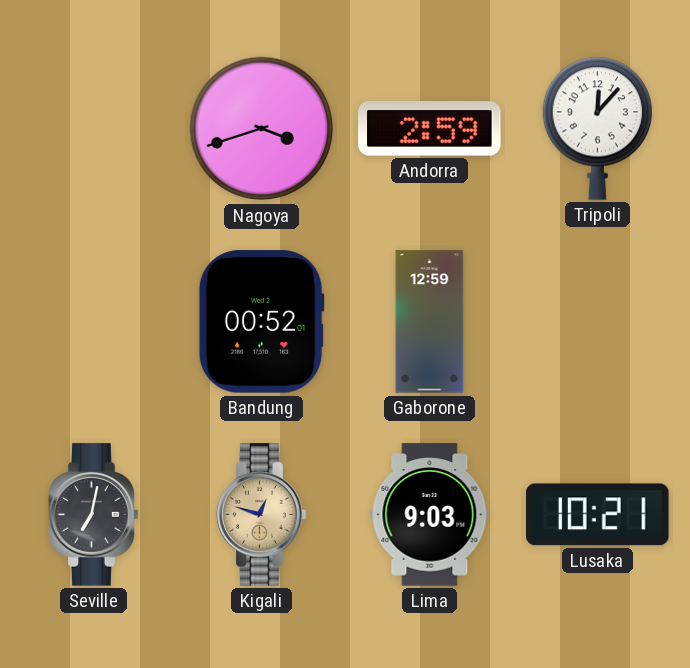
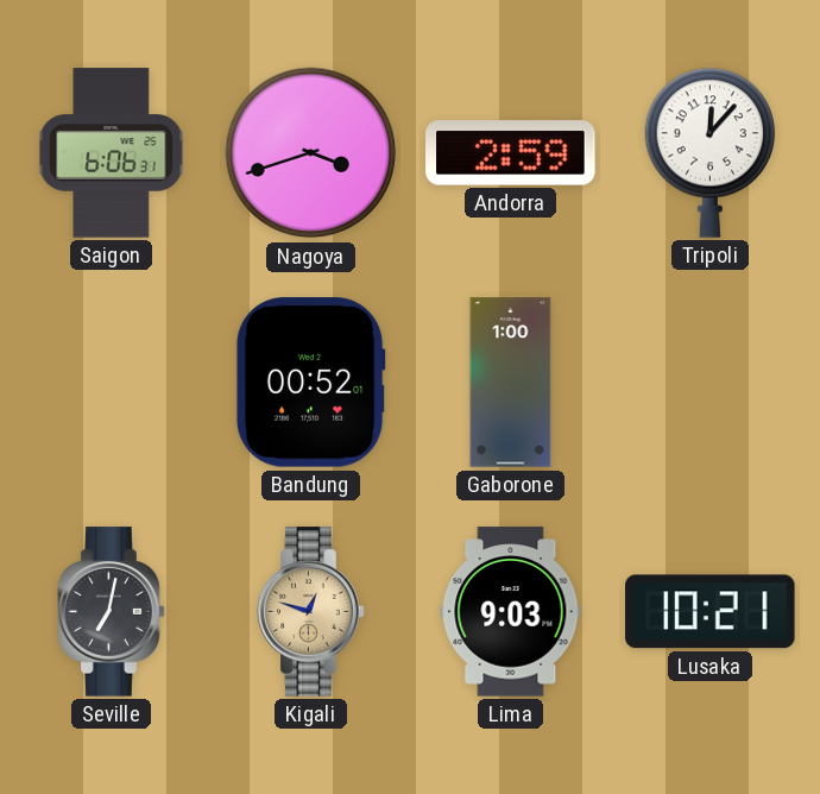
Saigon: none -> 6:06
Gaborone: 12:59 -> 1:00
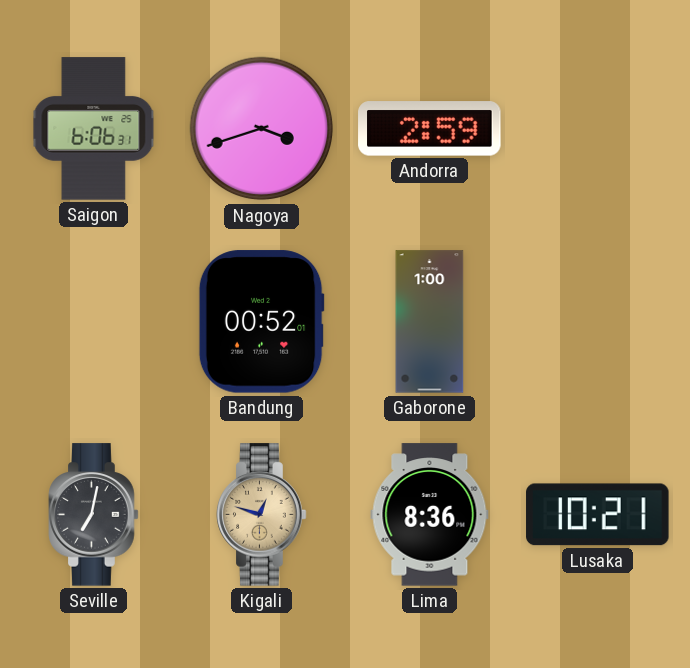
Tripoli: 12:07 -> none
Lima: 9:03 -> 8:36
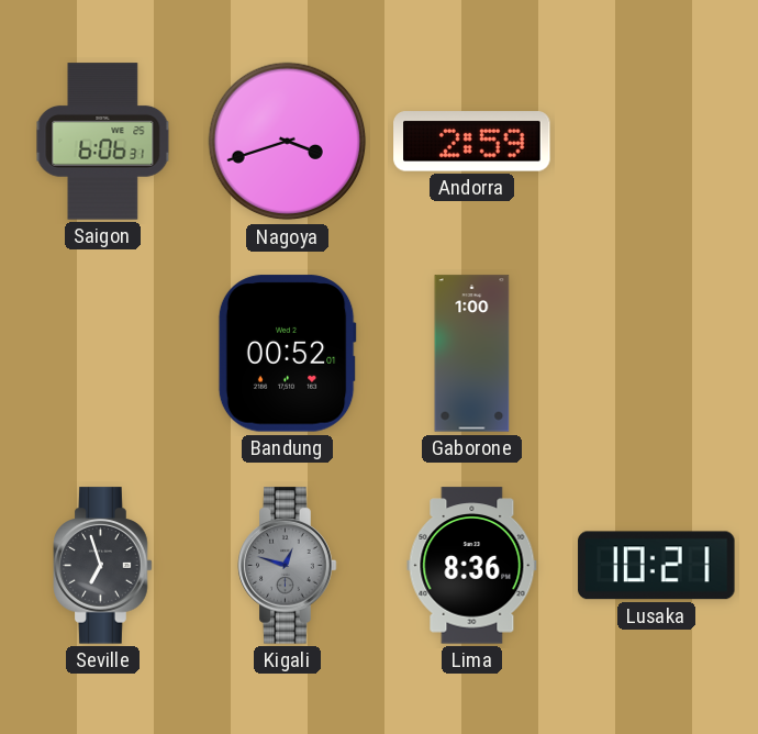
Seville: 7:02 -> 6:57
Kigali dial: champagne -> grey
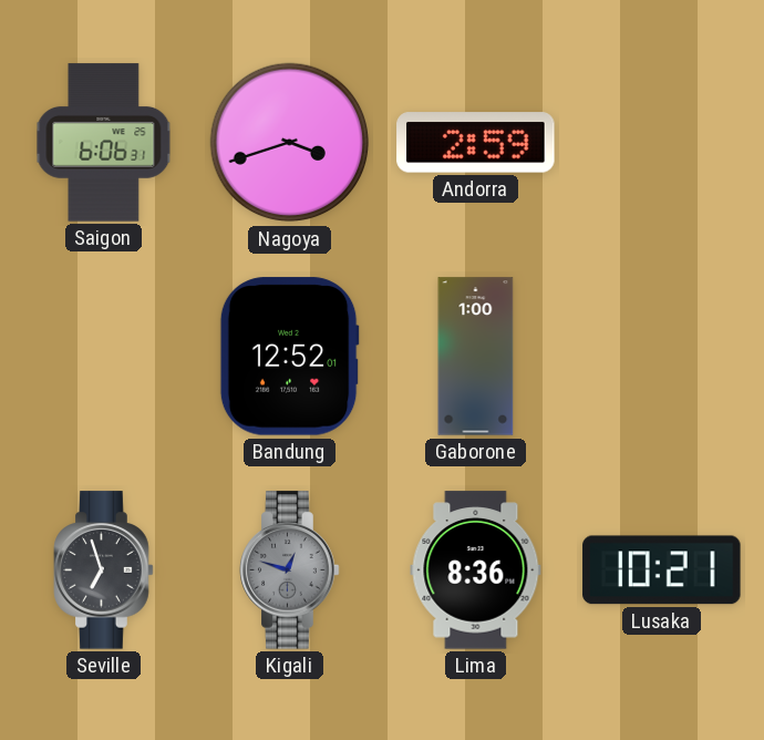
Bandung: 00:52 -> 12:52
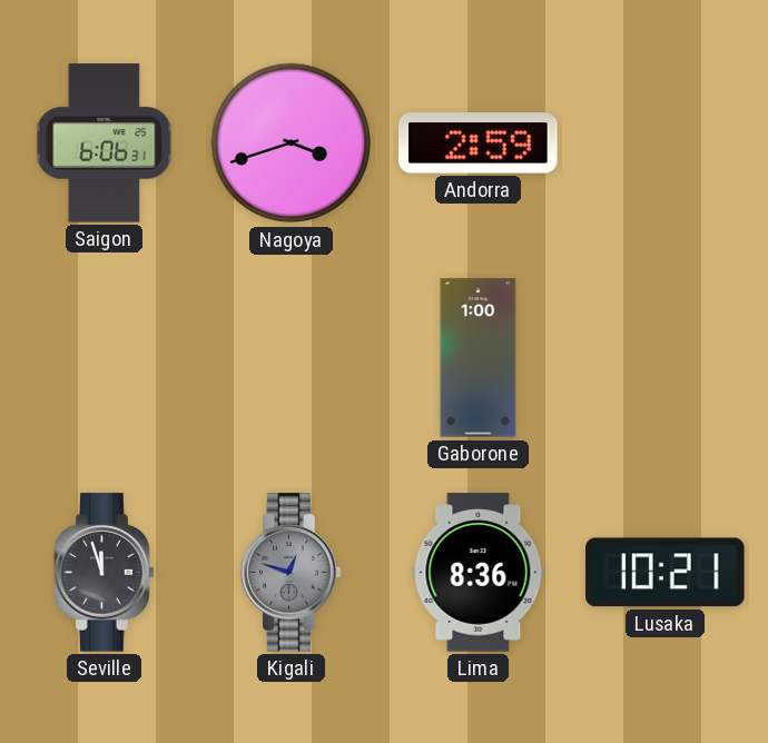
Bandung: 12:52 -> none
Seville: 6:57 -> 11:57
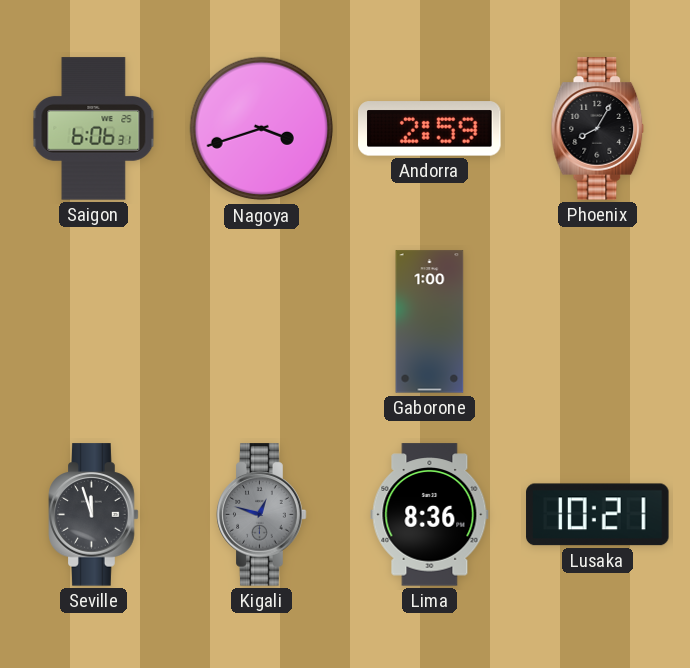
Phoenix: none -> 8:05
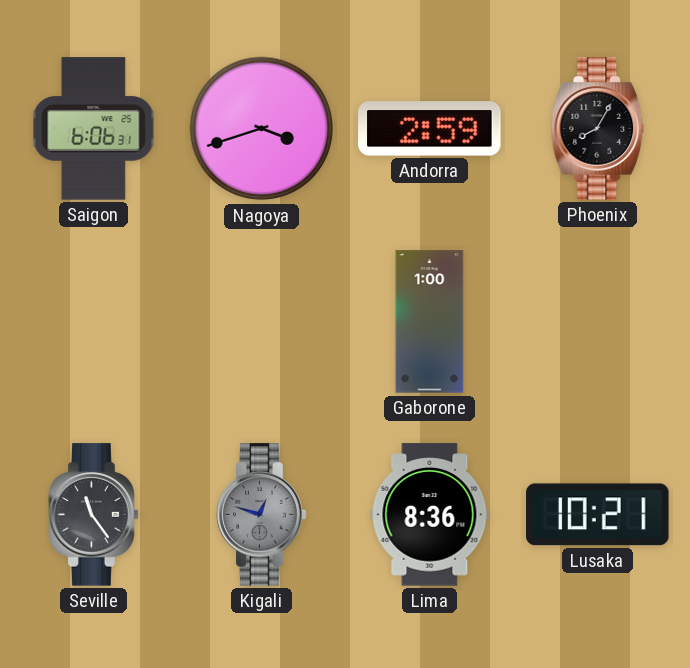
Seville: 11:57 -> 11:24
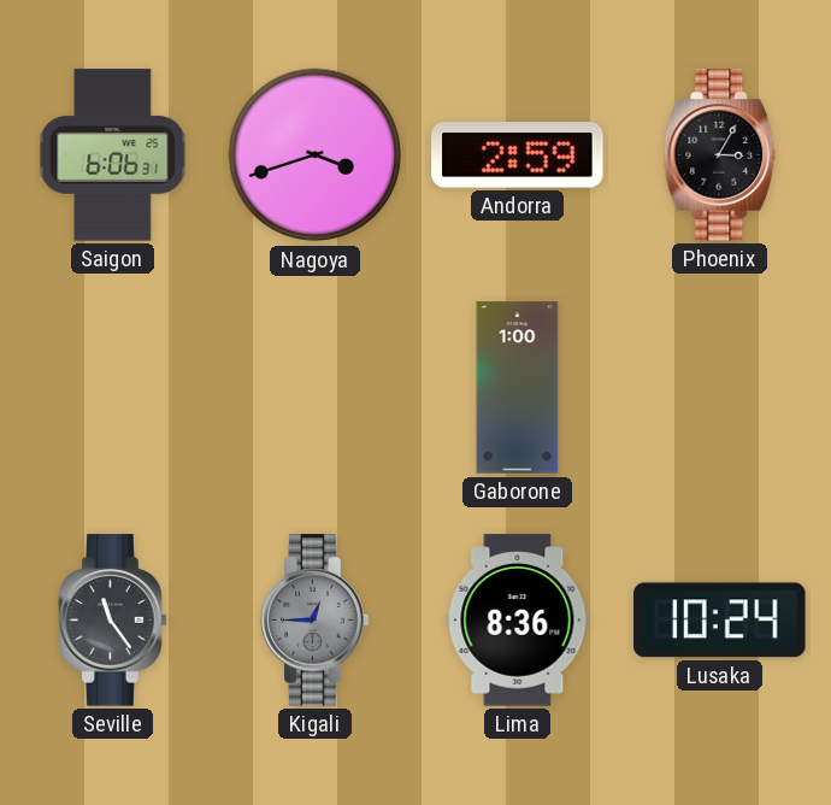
Phoenix: 8:05 -> 3:05
Kigali: 12:48 -> 12:45
Lusaka: 10:21 -> 10:24
